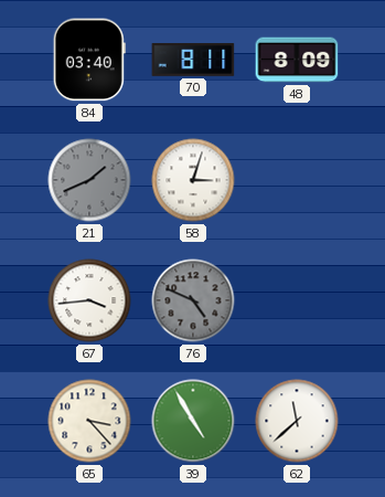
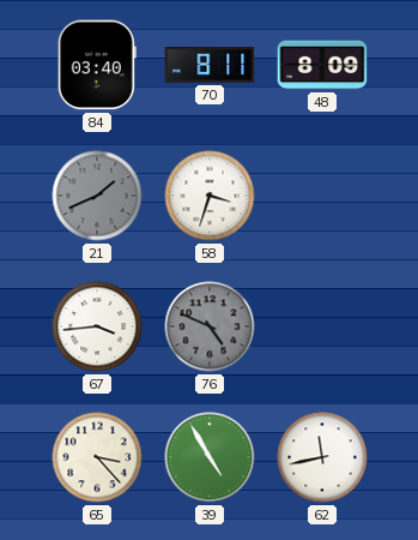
58: 3:03 -> 3:33
62: 11:38 -> 11:43
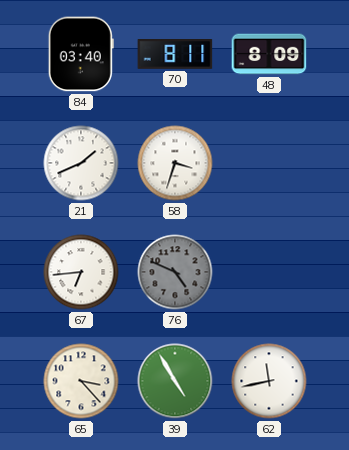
21 dial: grey -> white
67: 3:44 -> 6:44
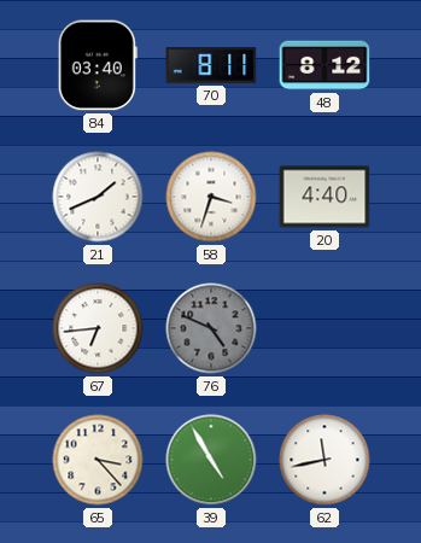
48: 8:09 -> 8:12
20: none -> 4:40
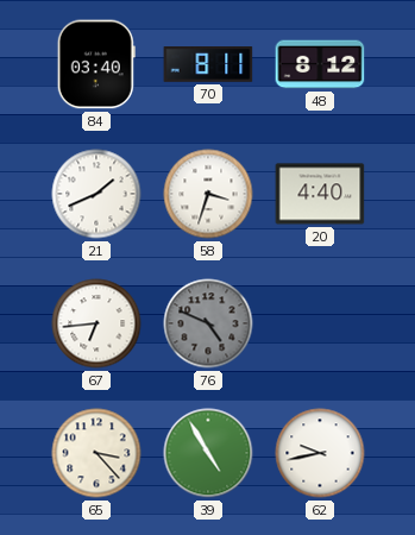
62: 11:43 -> 9:43
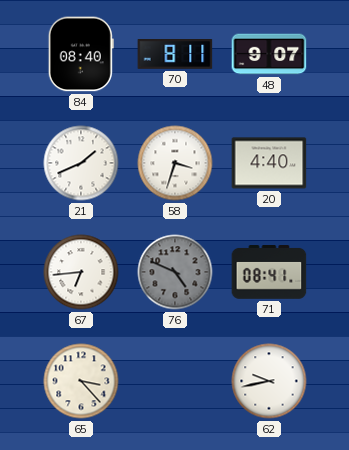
84: 03:40 -> 08:40
48: 8:12 -> 9:07
71: none -> 08:41
39: 4:55 -> none
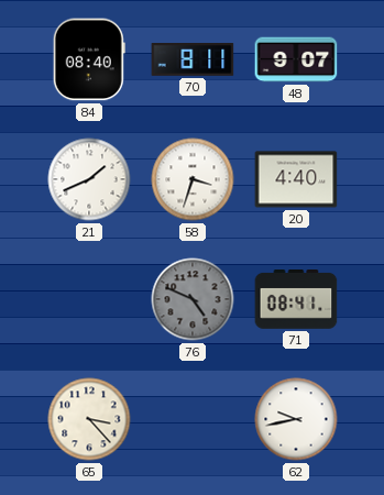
67: 6:44 -> none
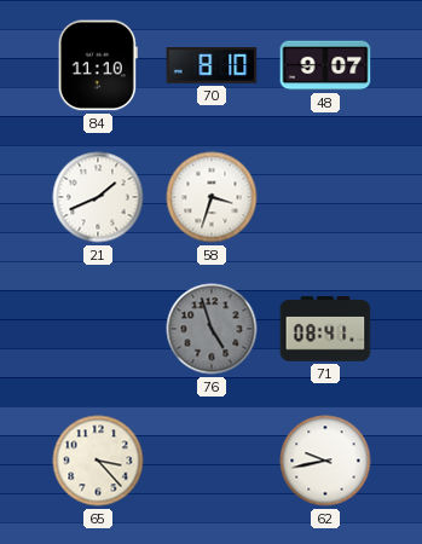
84: 08:40 -> 11:10
70: 8:11 -> 8:10
20: 4:40 -> none
76: 4:49 -> 4:57
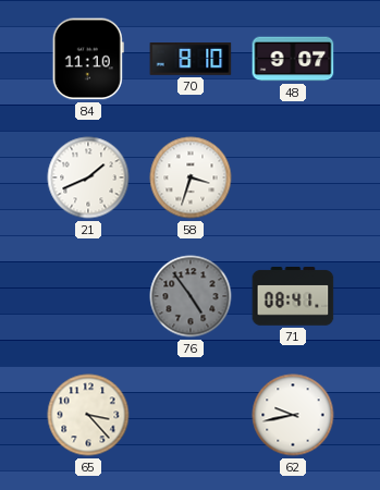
76: 4:57 -> 4:54
